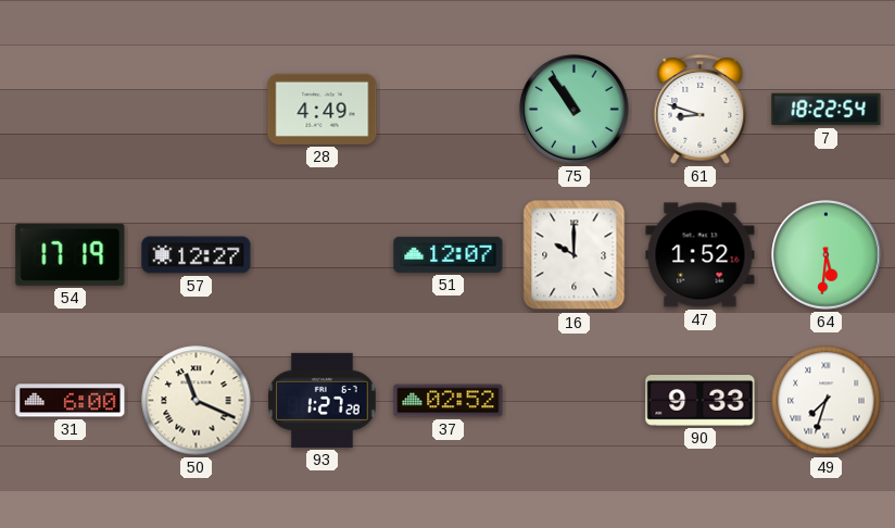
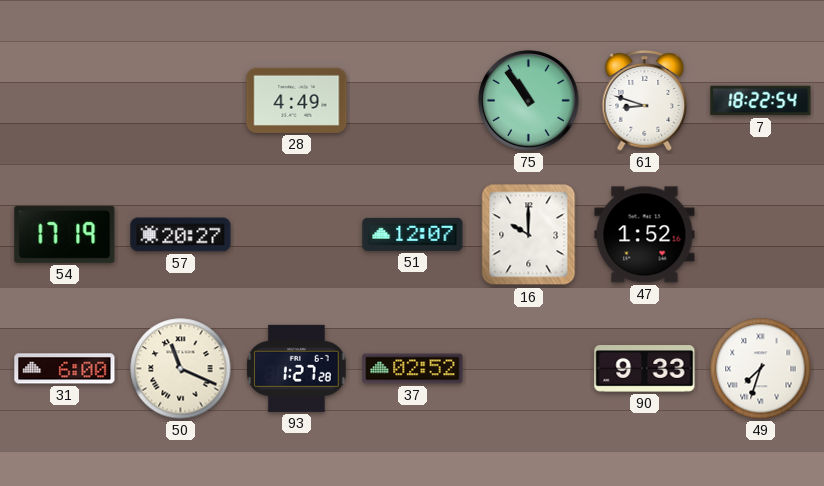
57: 12:27 -> 20:27
64: 5:31 -> none
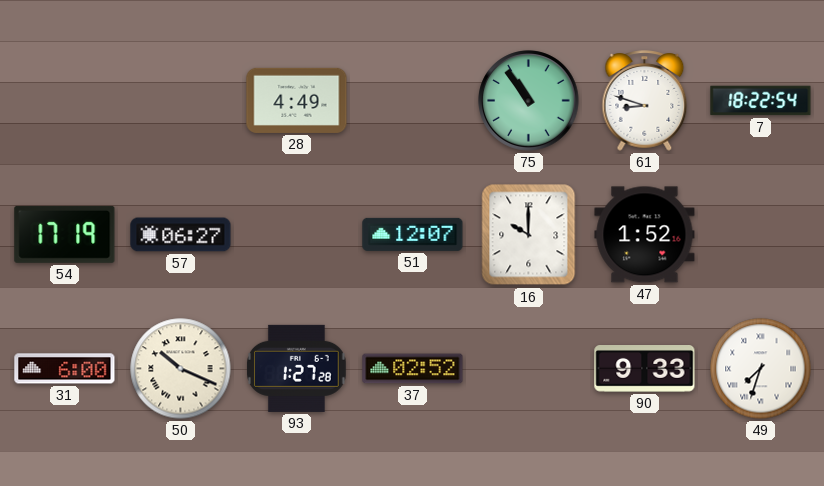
57: 20:27 -> 06:27
50: 11:19 -> 10:19
